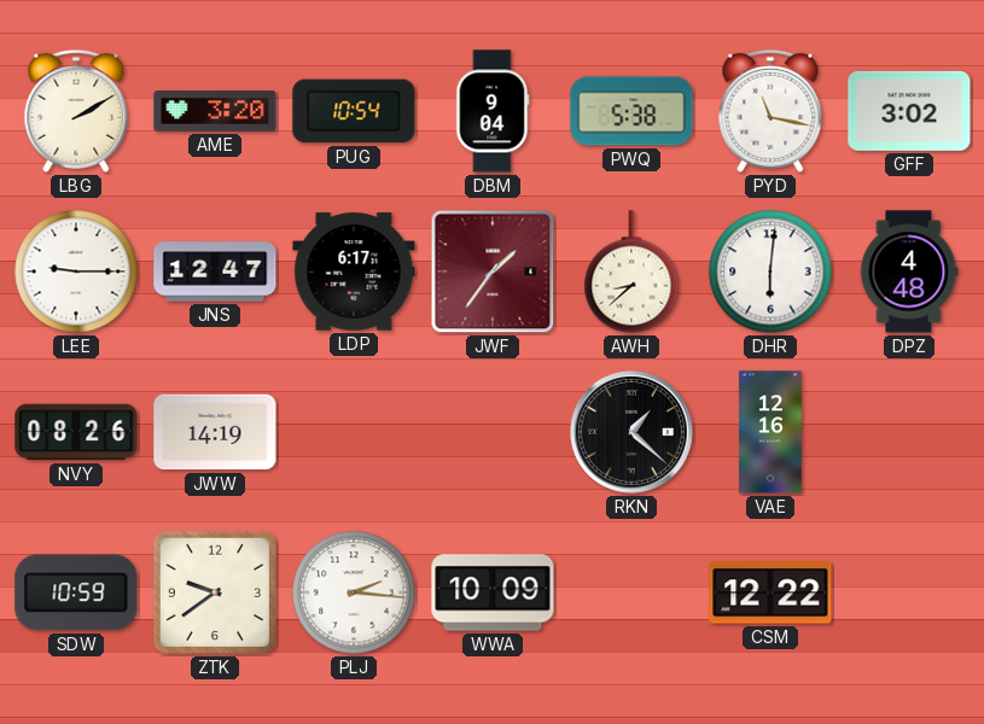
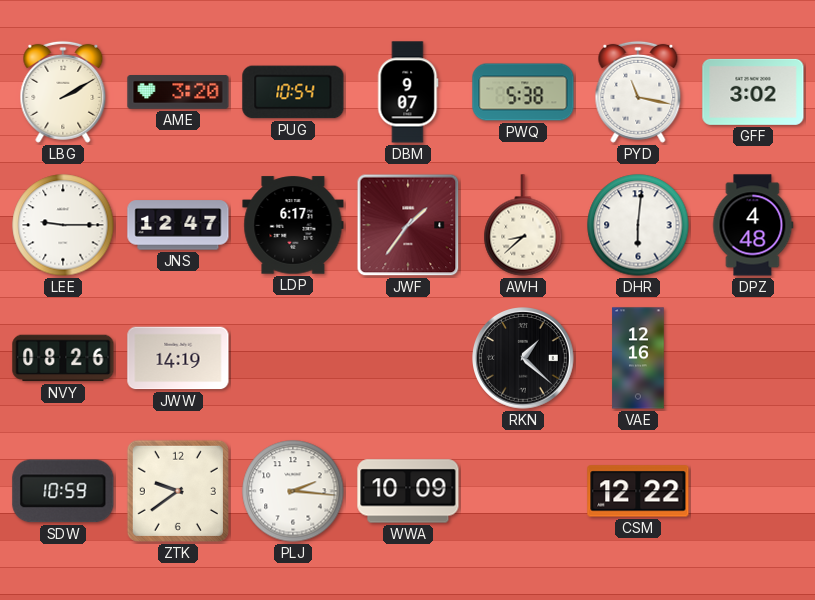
DBM: 9:04 -> 9:07
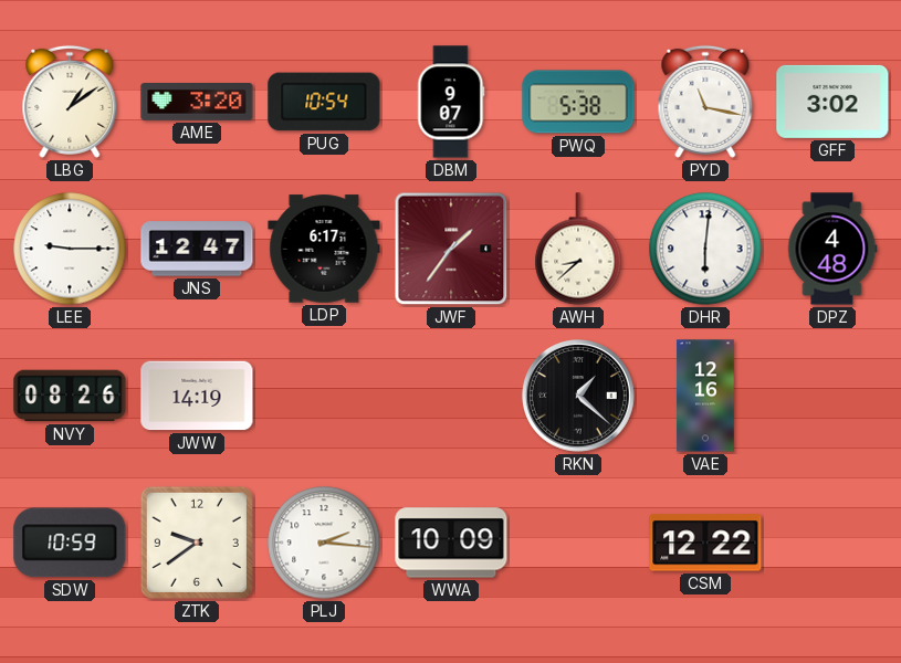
LBG: 2:10 -> 1:09
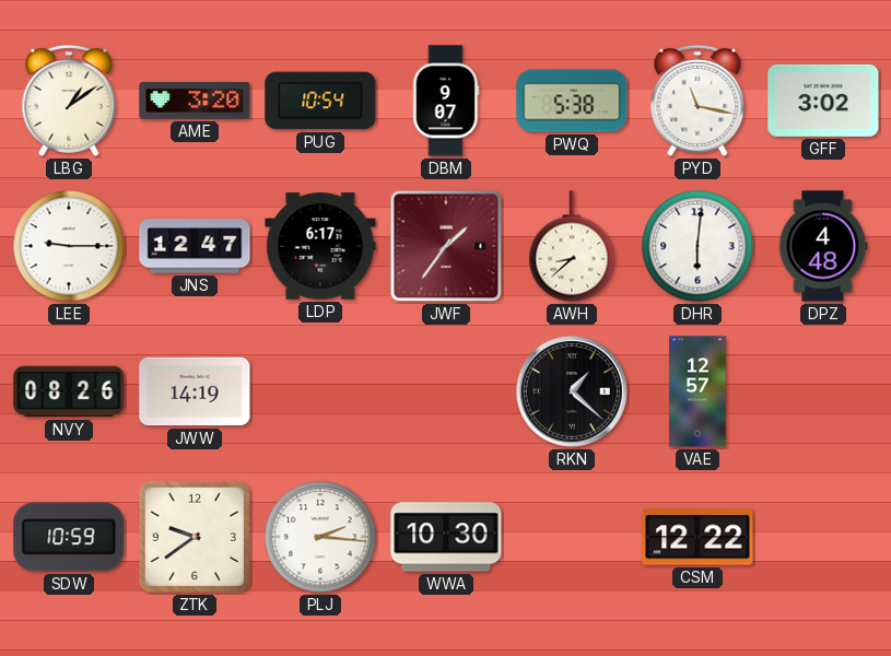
VAE: 12:16 -> 12:57
WWA: 10:09 -> 10:30
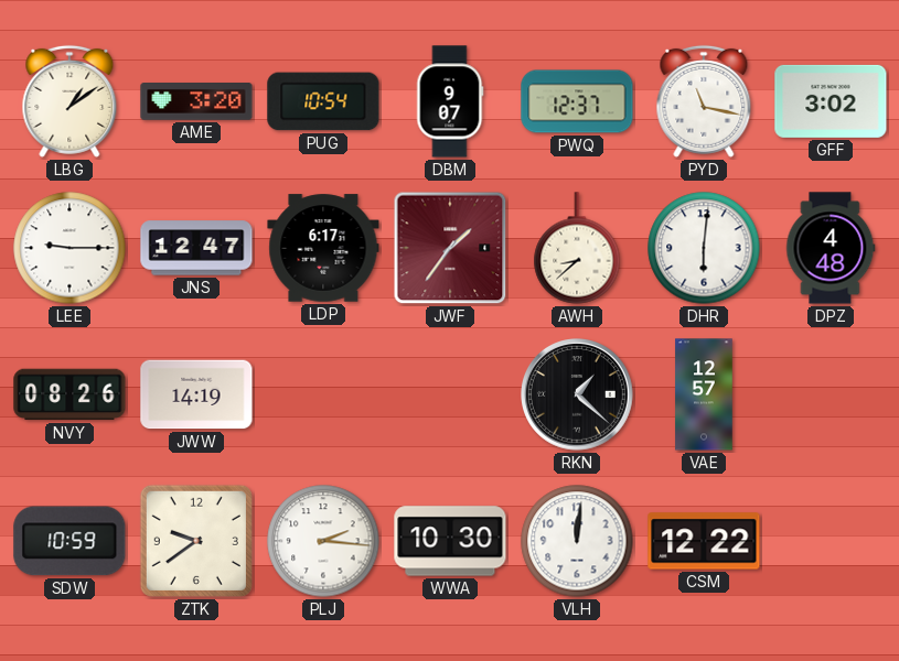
PWQ: 5:38 -> 12:37
VLH: none -> 12:01
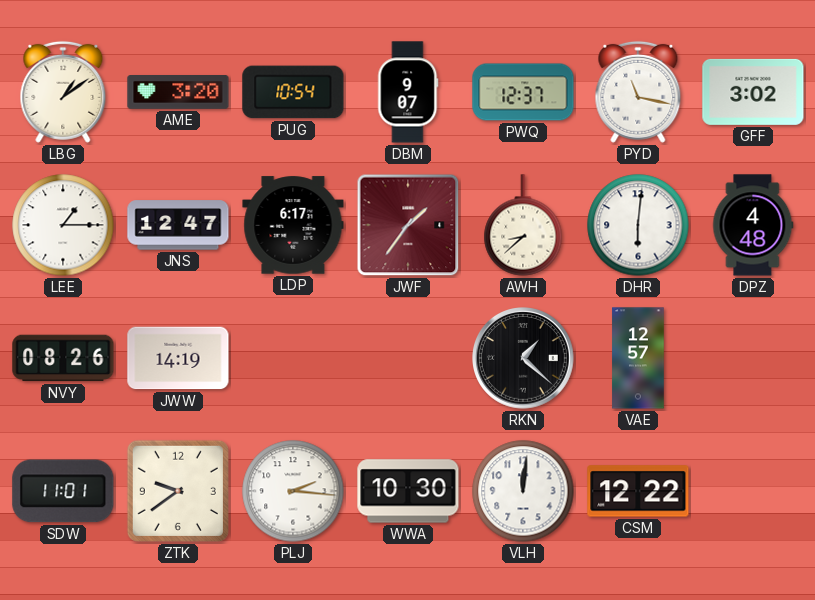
LEE: 9:15 -> 1:15
SDW: 10:59 -> 11:01
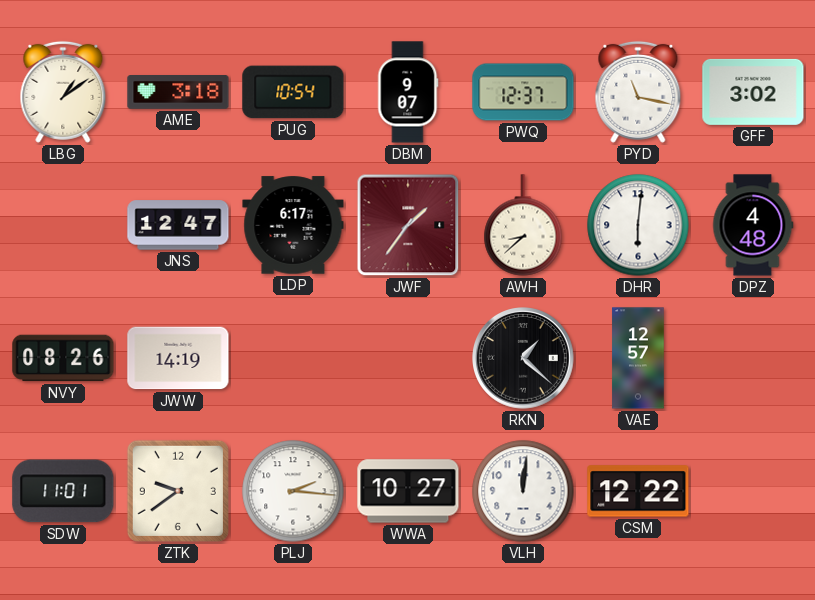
AME: 3:20 -> 3:18
LEE: 1:15 -> none
WWA: 10:30 -> 10:27
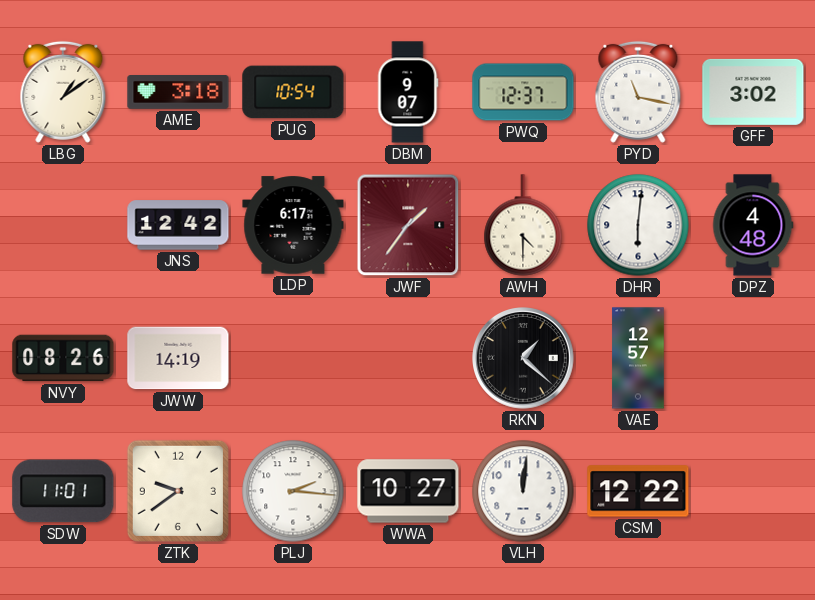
JNS: 12:47 -> 12:42
AWH: 8:38 -> 4:30
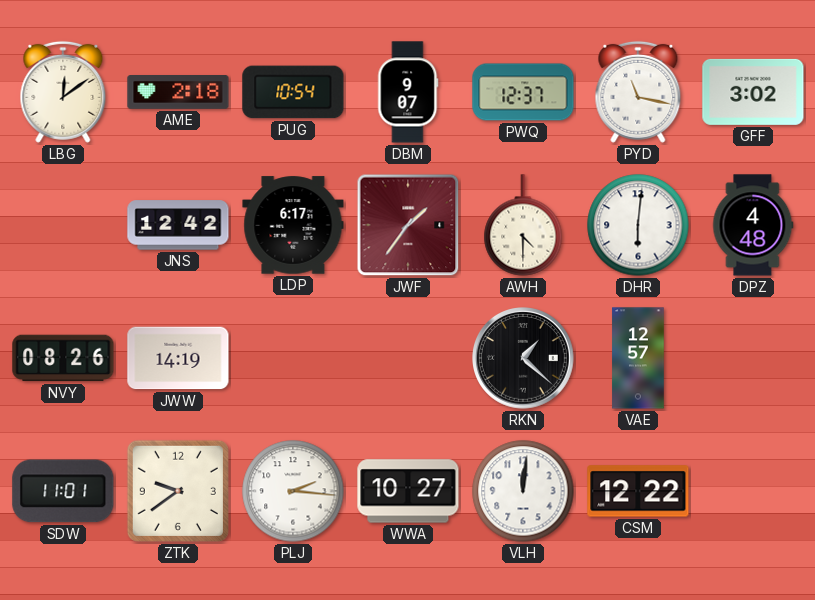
LBG: 1:09 -> 12:09
AME: 3:18 -> 2:18
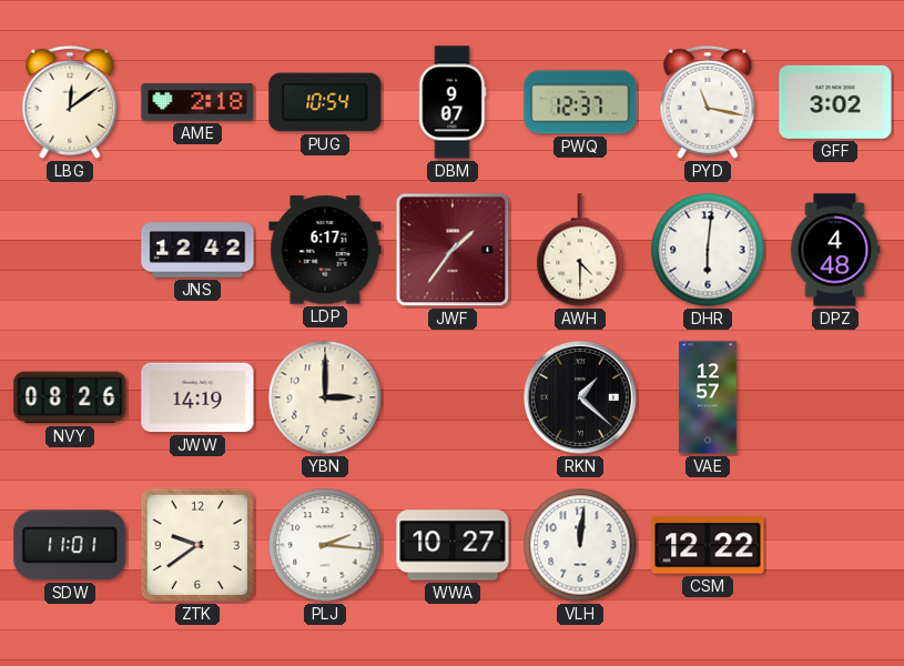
YBN: none -> 3:00
